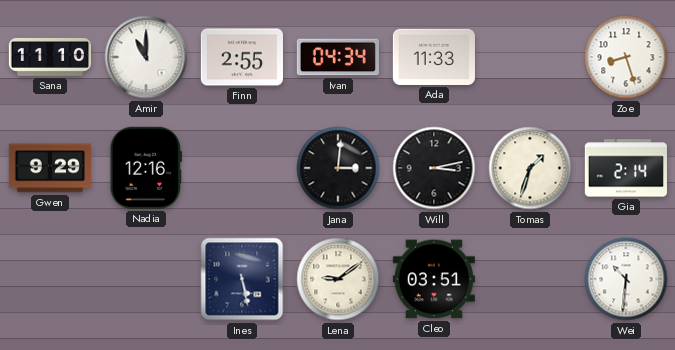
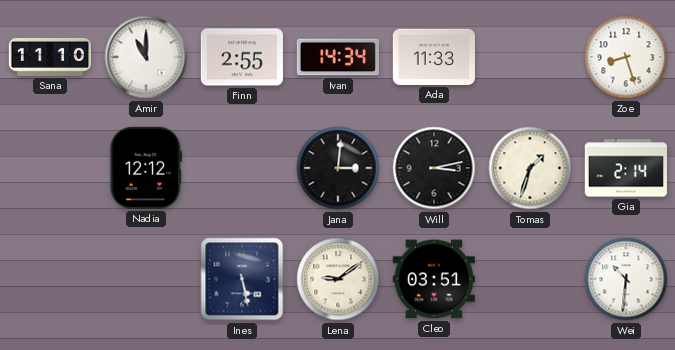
Ivan: 04:34 -> 14:34
Gwen: 9:29 -> none
Nadia: 12:16 -> 12:12
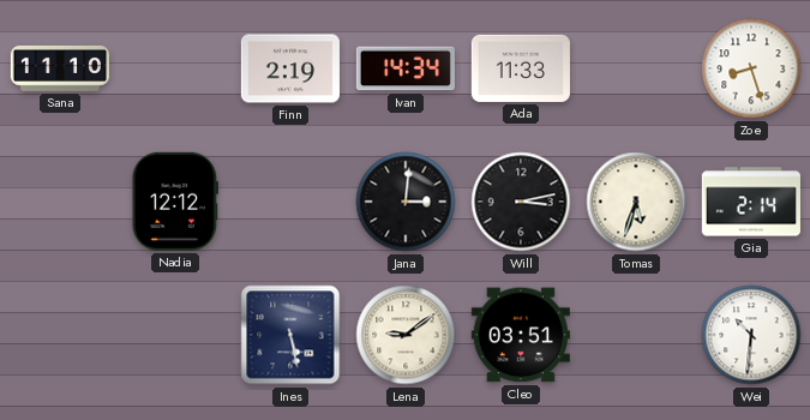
Amir: 11:00 -> none
Finn: 2:55 -> 2:19
Tomas: 1:33 -> 5:33
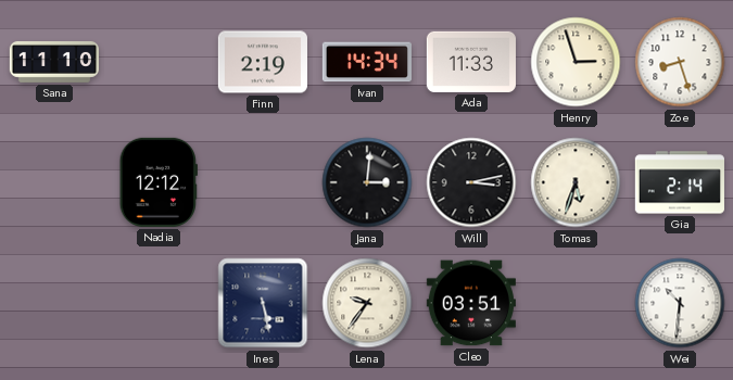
Henry: none -> 2:57
Lena: 9:09 -> 9:36
